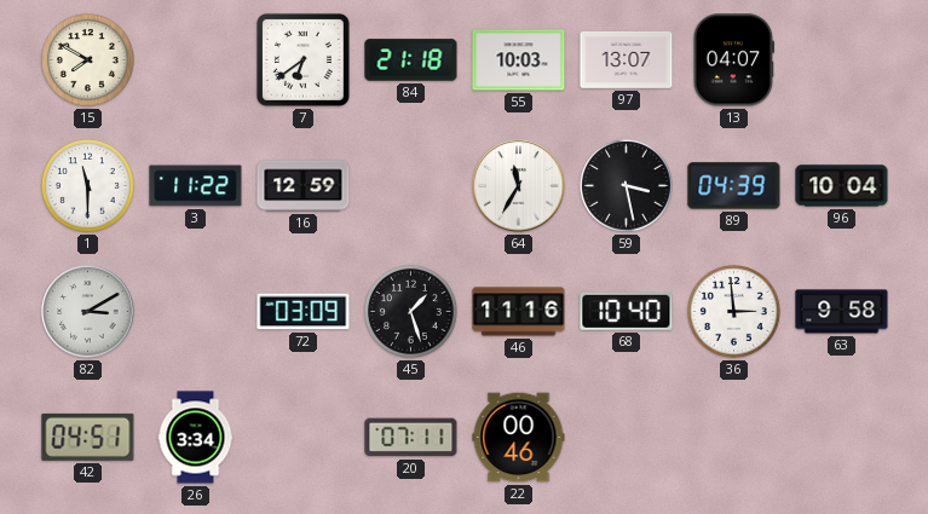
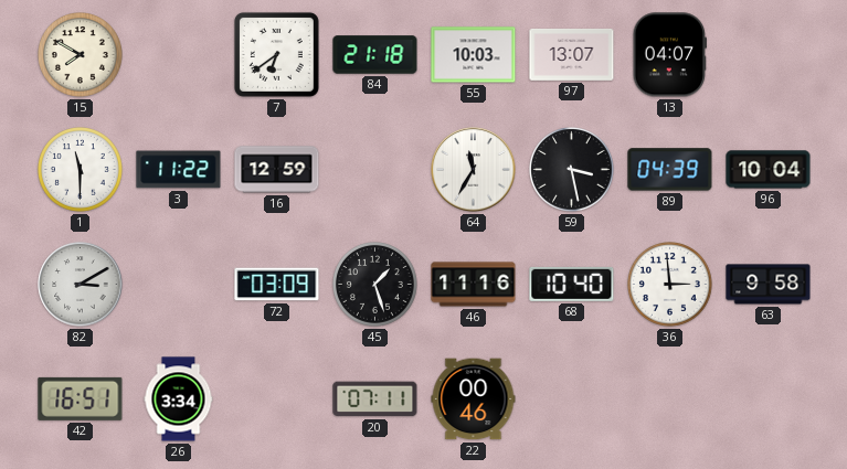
42: 04:51 -> 16:51
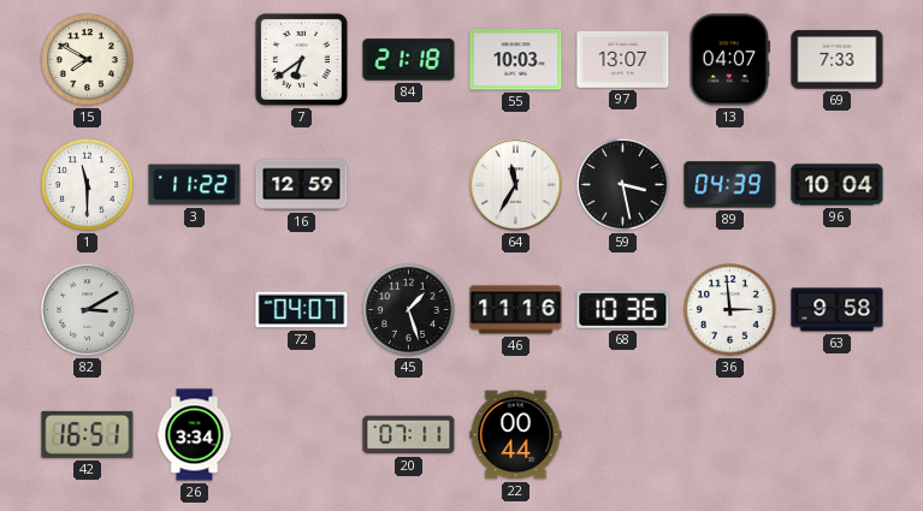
69: none -> 7:33
72: 03:09 -> 04:07
68: 10:40 -> 10:36
22: 00:46 -> 00:44
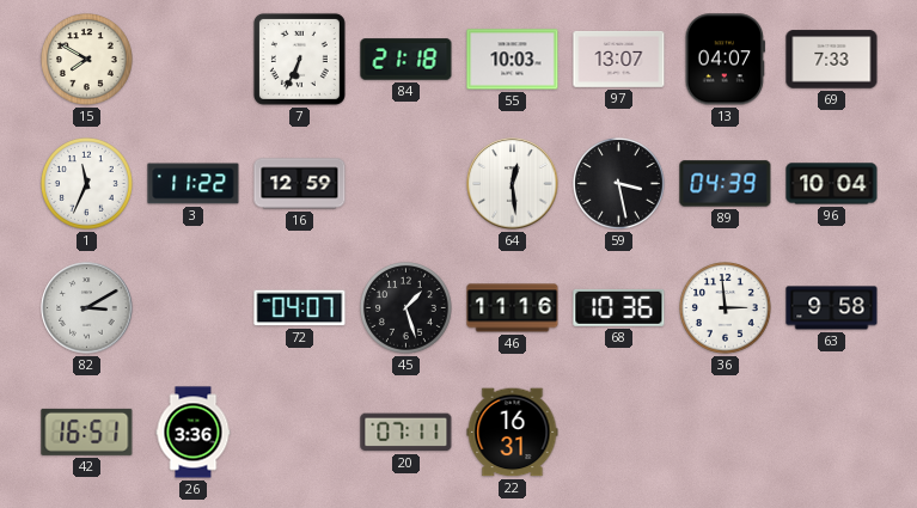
7: 6:39 -> 6:34
1: 11:30 -> 11:34
64: 11:35 -> 12:29
26: 3:34 -> 3:36
22: 00:44 -> 16:31
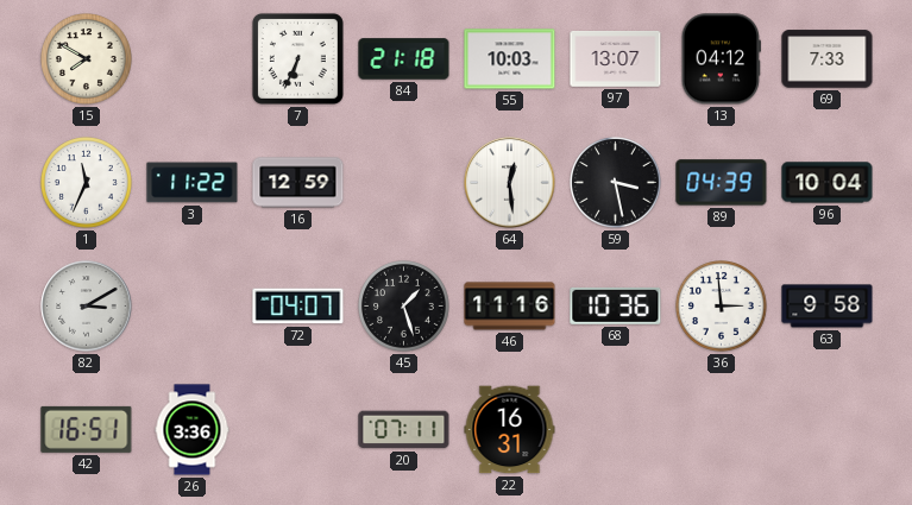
13: 04:07 -> 04:12
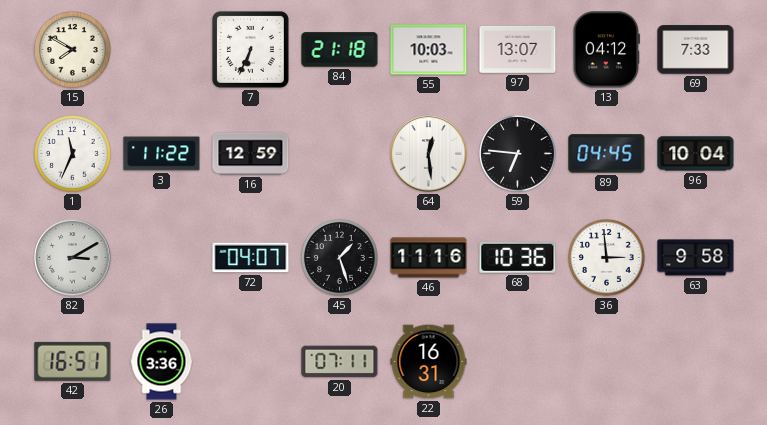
59: 3:28 -> 6:46
89: 04:39 -> 04:45
